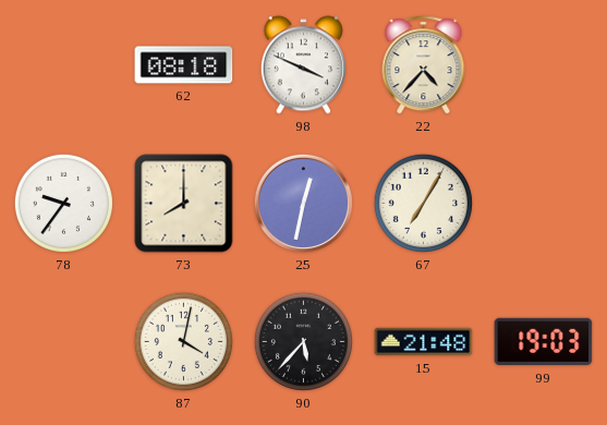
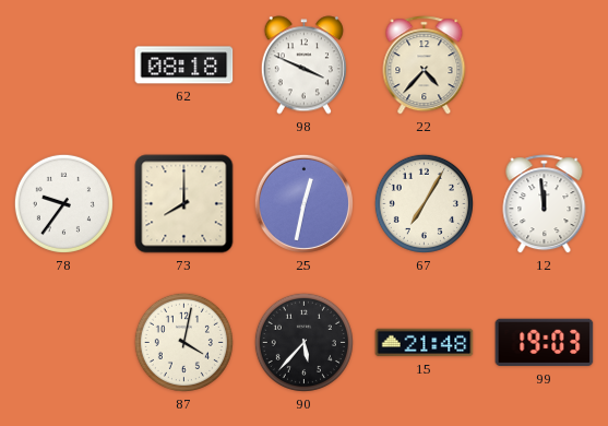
12: none -> 11:59
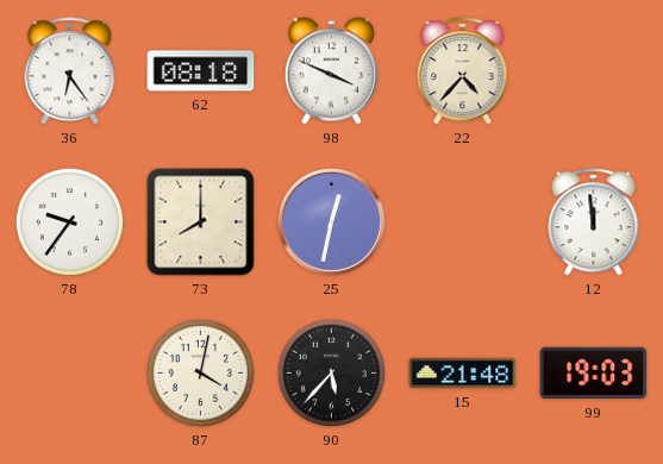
36: none -> 6:24
67: 7:05 -> none
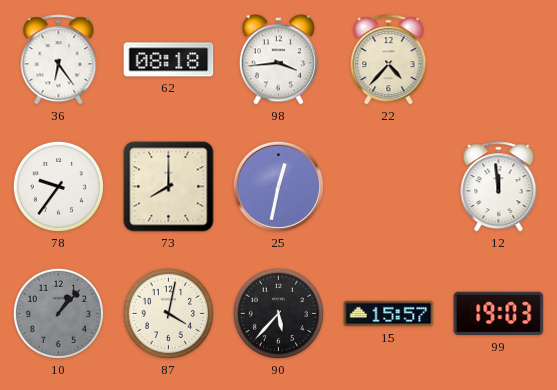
98: 3:49 -> 3:44
10: none -> 1:07
15: 21:48 -> 15:57
